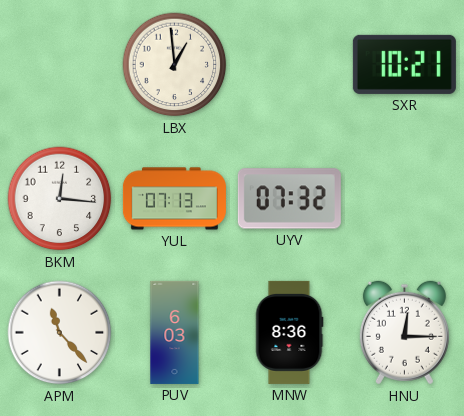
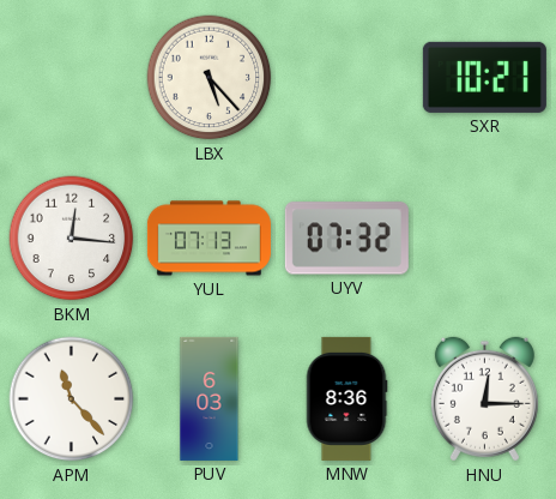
LBX: 12:59 -> 5:23
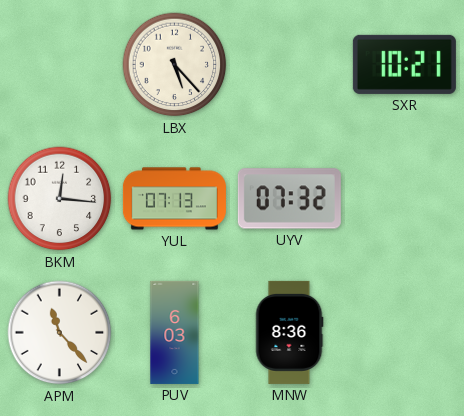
HNU: 12:15 -> none
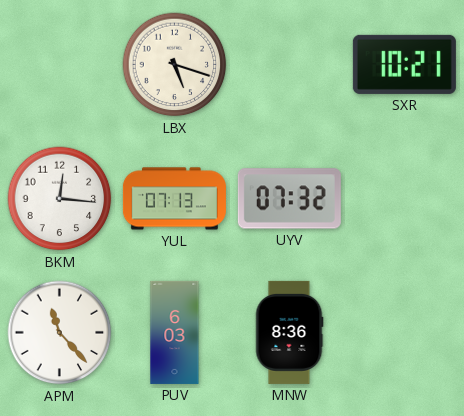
LBX: 5:23 -> 5:18
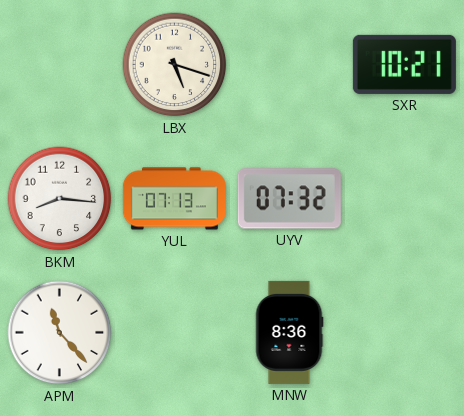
BKM: 12:16 -> 8:16
PUV: 6:03 -> none
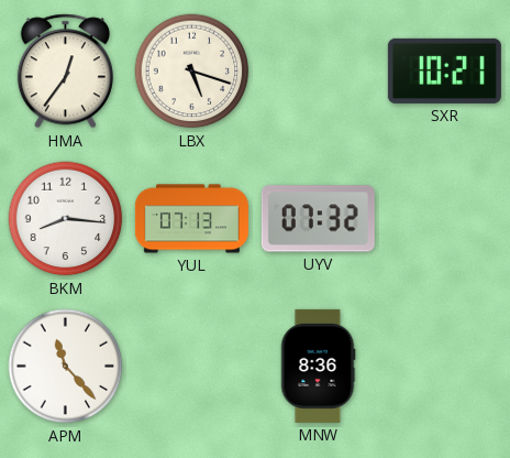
HMA: none -> 12:36
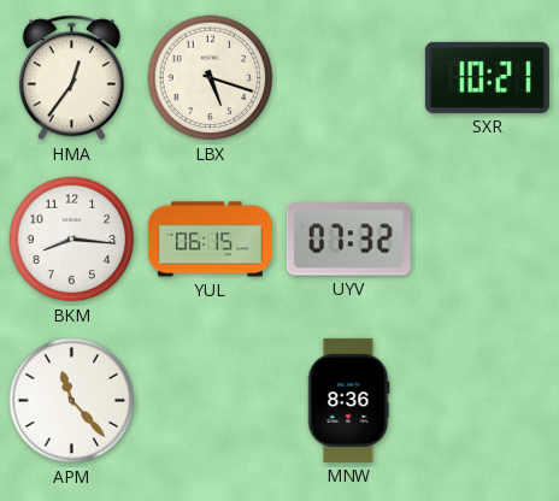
YUL: 07:13 -> 06:15
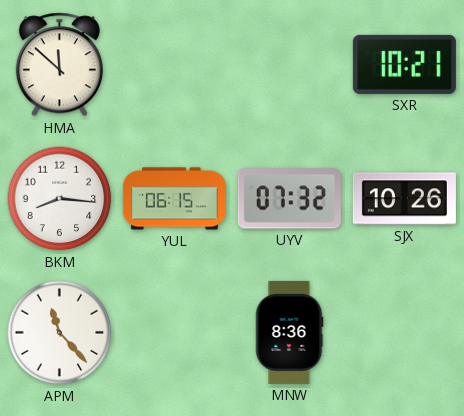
HMA: 12:36 -> 11:52
LBX: 5:18 -> none
SJX: none -> 10:26
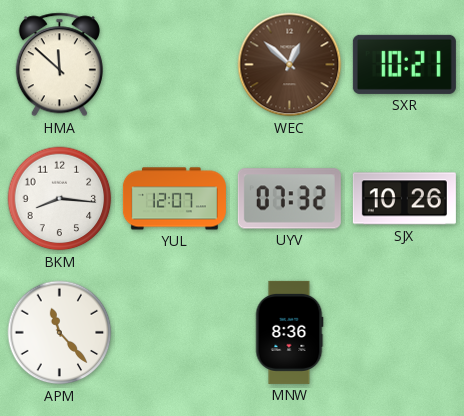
WEC: none -> 12:52
YUL: 06:15 -> 12:07
